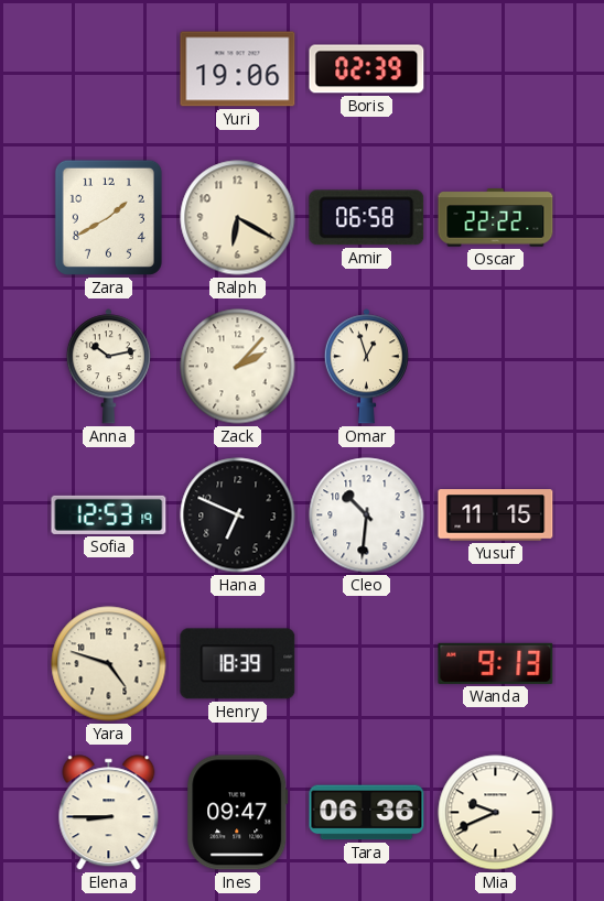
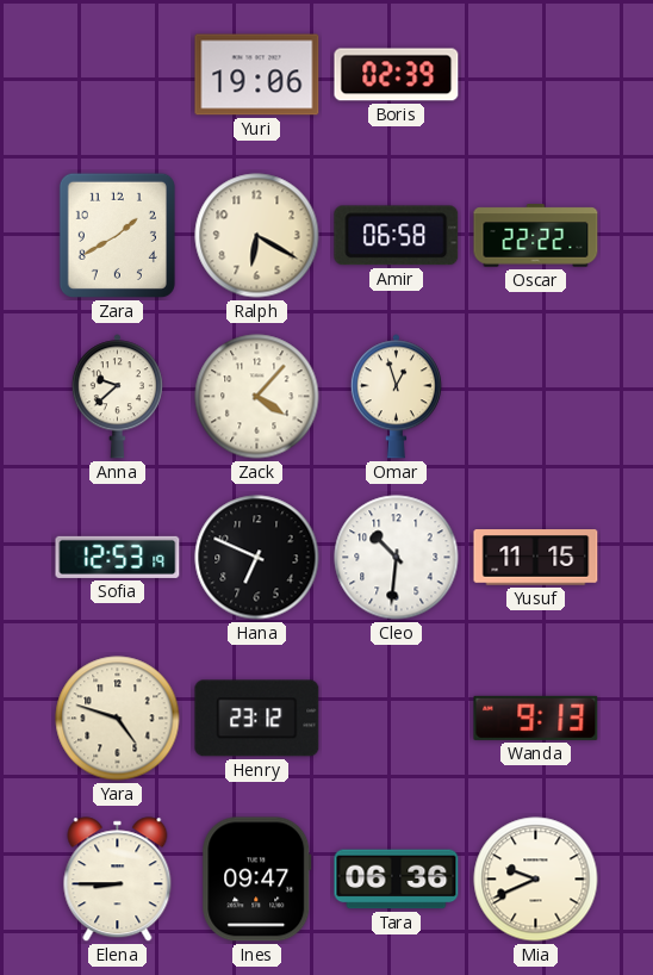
Anna: 10:13 -> 9:38
Zack: 2:07 -> 4:07
Henry: 18:39 -> 23:12
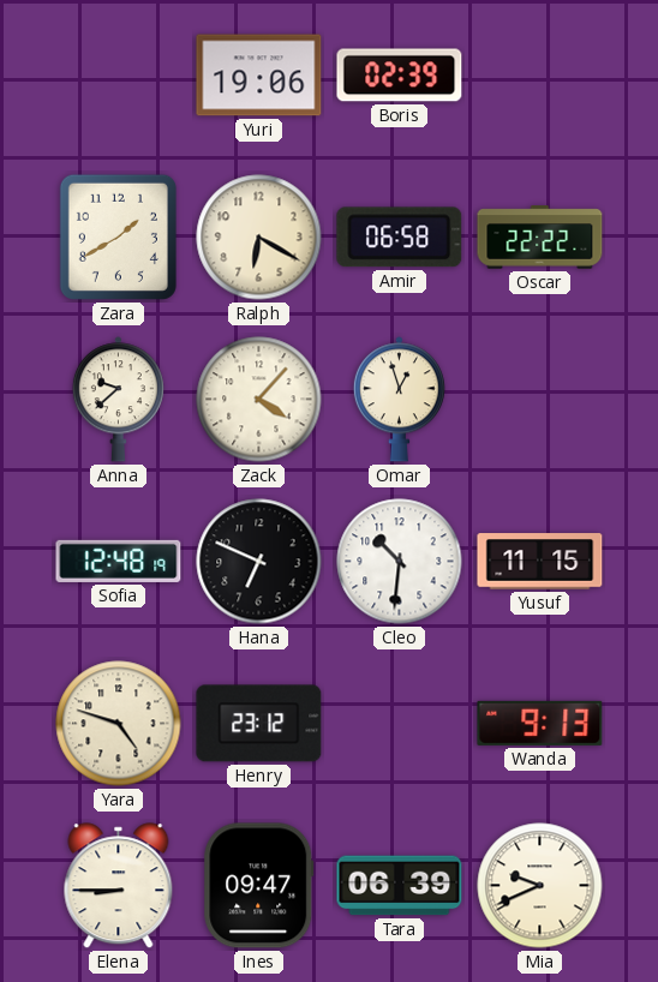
Sofia: 12:53 -> 12:48
Tara: 06:36 -> 06:39
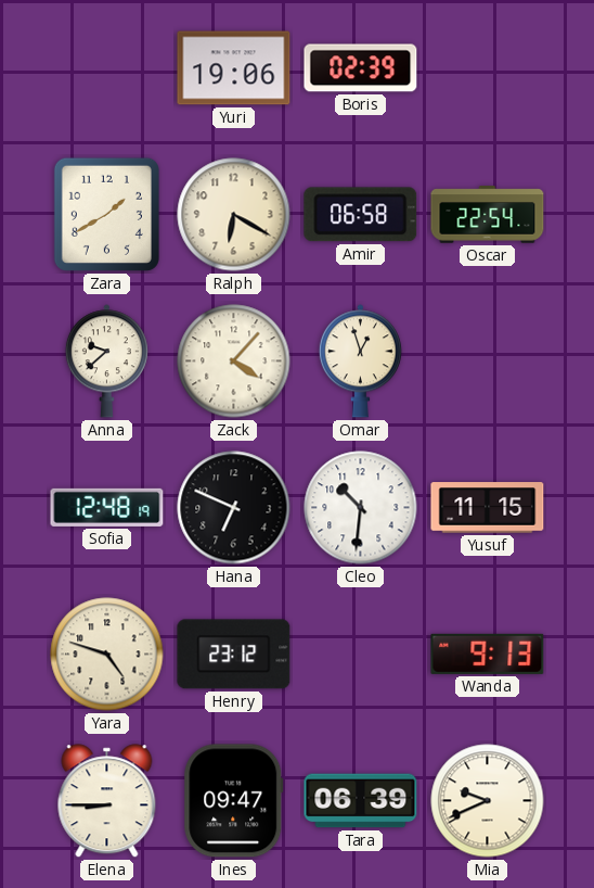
Oscar: 22:22 -> 22:54
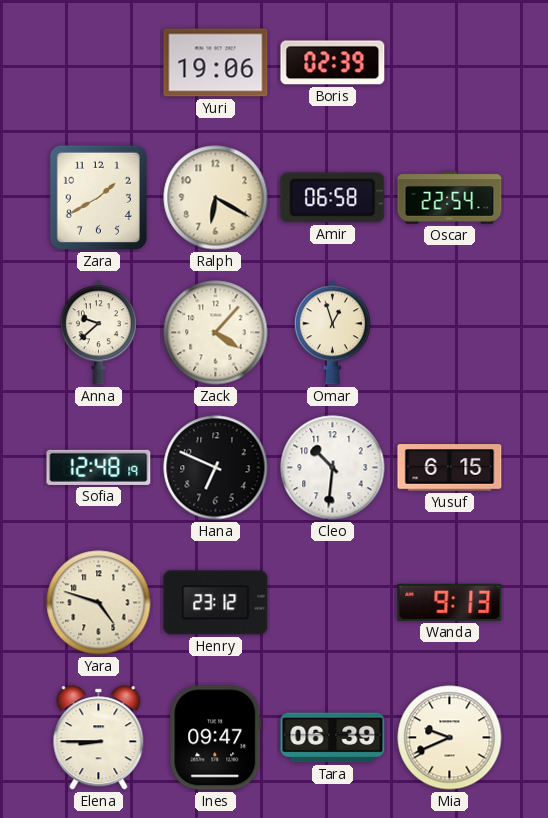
Yusuf: 11:15 -> 6:15
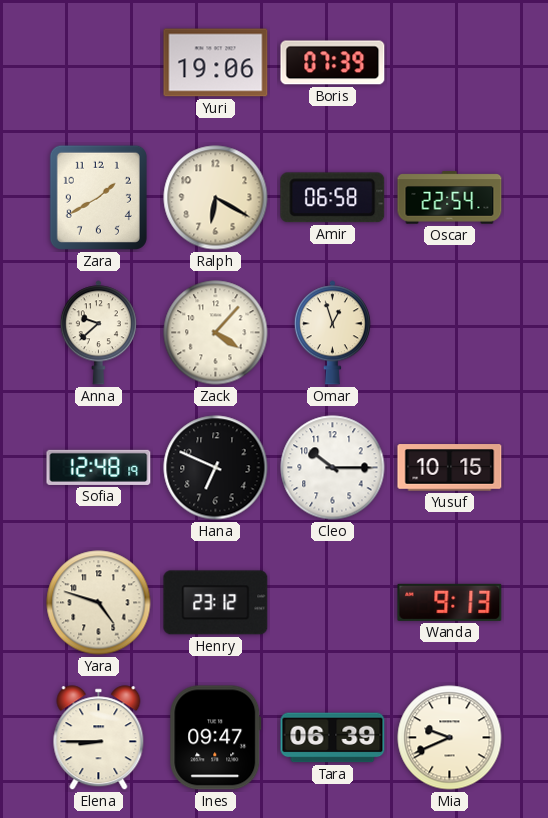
Boris: 02:39 -> 07:39
Cleo: 10:31 -> 10:15
Yusuf: 6:15 -> 10:15
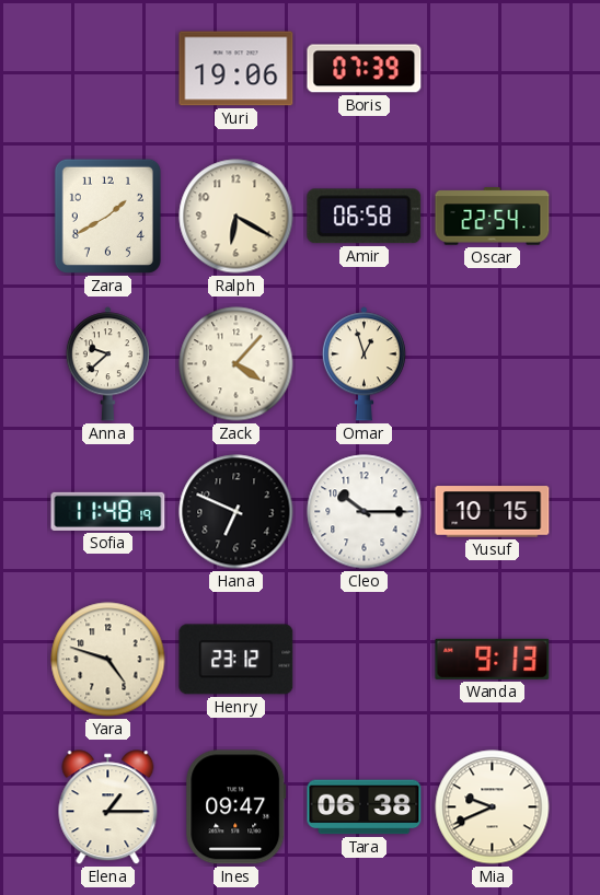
Sofia: 12:48 -> 11:48
Elena: 8:45 -> 1:15
Tara: 06:39 -> 06:38
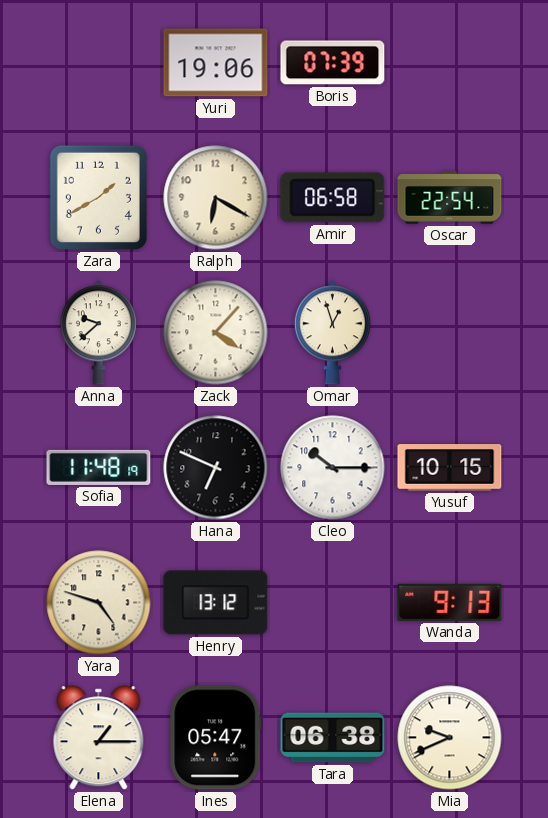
Henry: 23:12 -> 13:12
Ines: 09:47 -> 05:47
